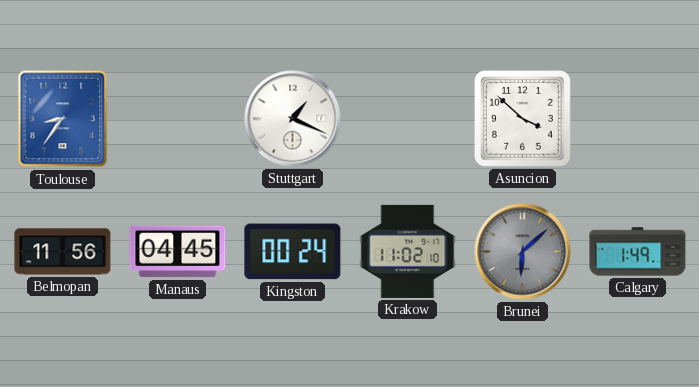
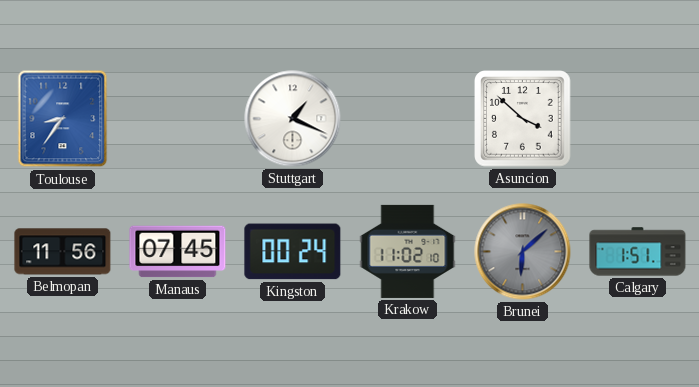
Manaus: 04:45 -> 07:45
Calgary: 1:49 -> 1:51
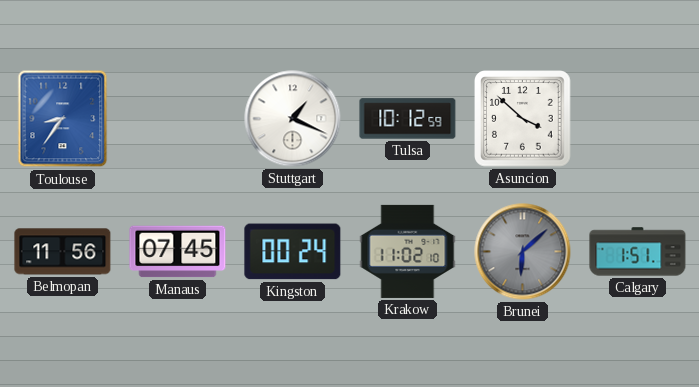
Tulsa: none -> 10:12
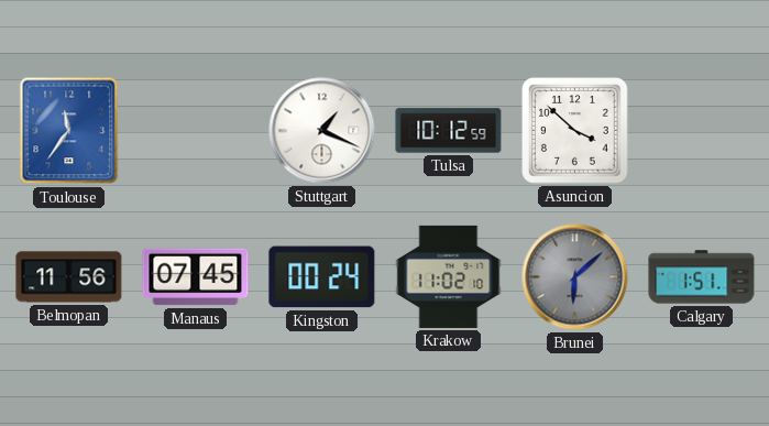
Toulouse: 8:36 -> 11:36
